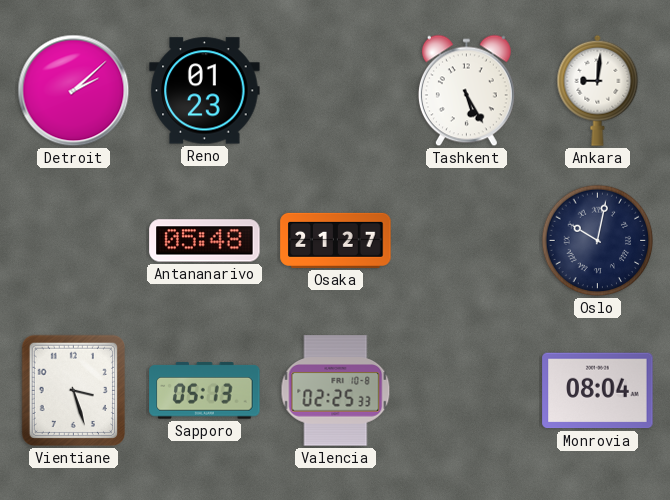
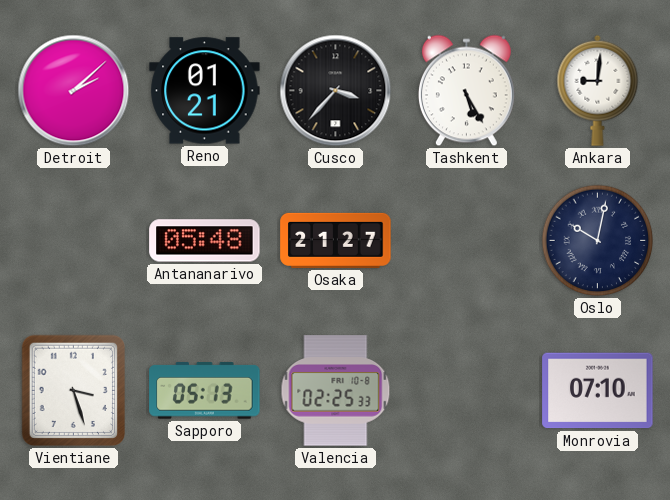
Reno: 01:23 -> 01:21
Cusco: none -> 3:37
Monrovia: 08:04 -> 07:10
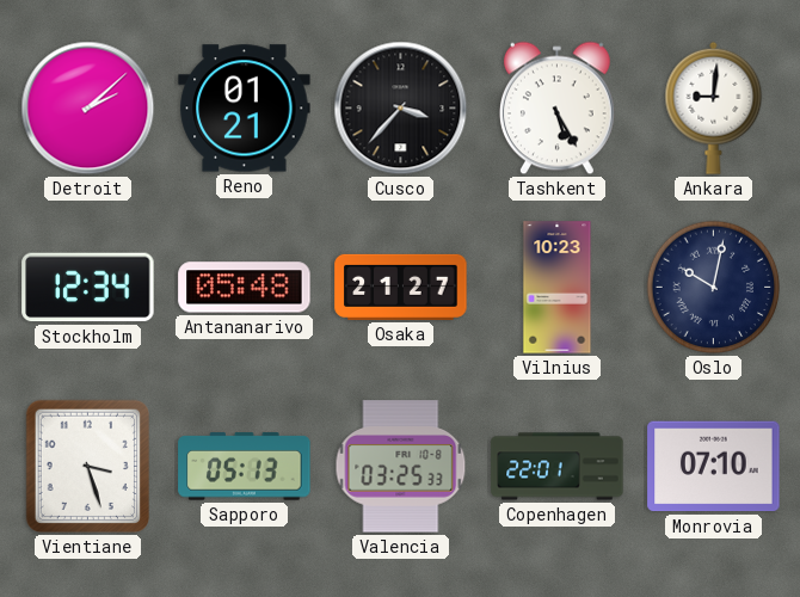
Stockholm: none -> 12:34
Vilnius: none -> 10:23
Valencia: 02:25 -> 03:25
Copenhagen: none -> 22:01
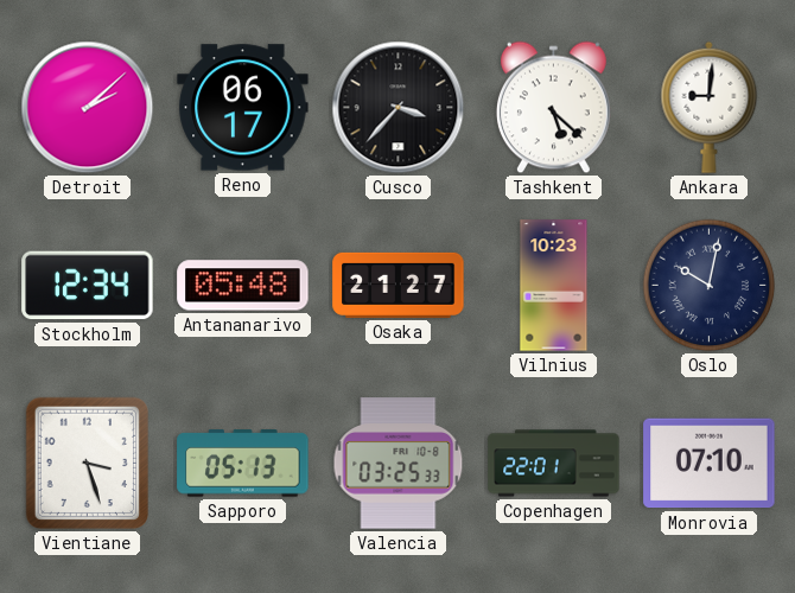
Reno: 01:21 -> 06:17
Tashkent: 5:25 -> 5:22
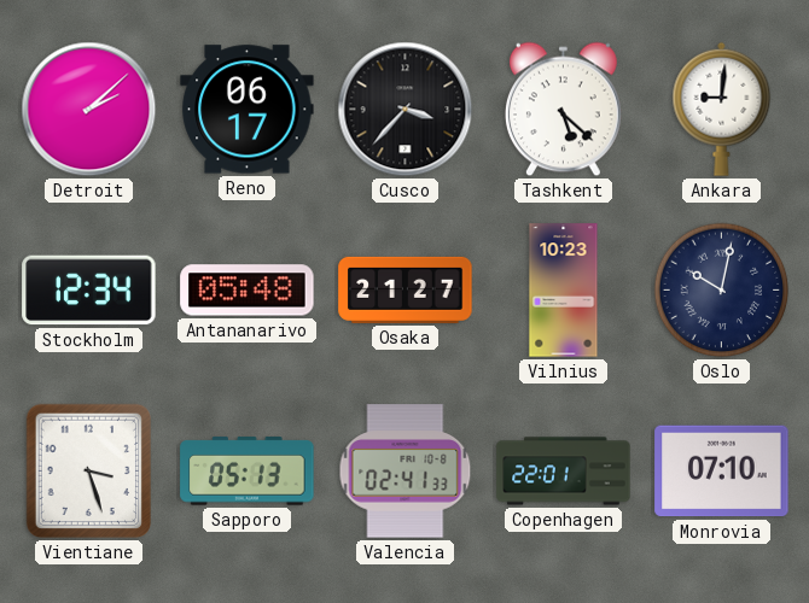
Valencia: 03:25 -> 02:41
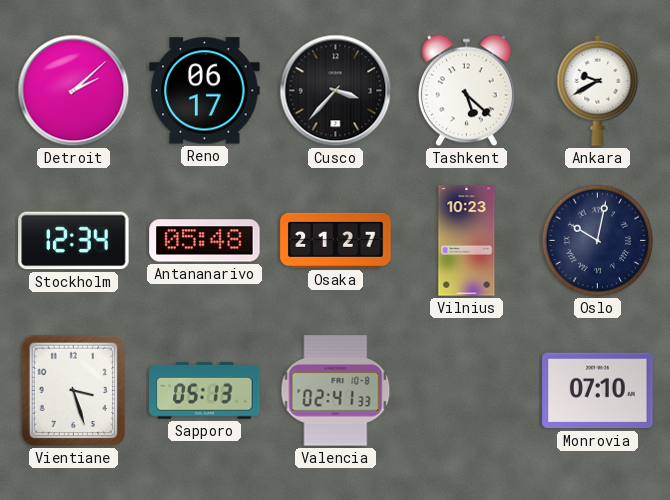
Ankara: 9:01 -> 9:40
Copenhagen: 22:01 -> none
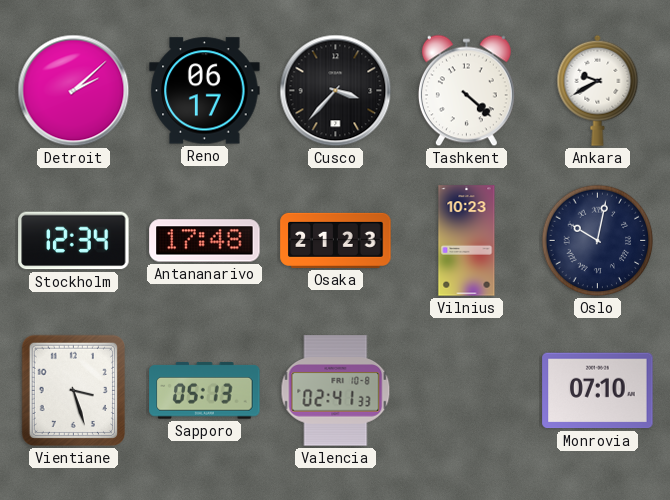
Tashkent: 5:22 -> 4:22
Antananarivo: 05:48 -> 17:48
Osaka: 21:27 -> 21:23
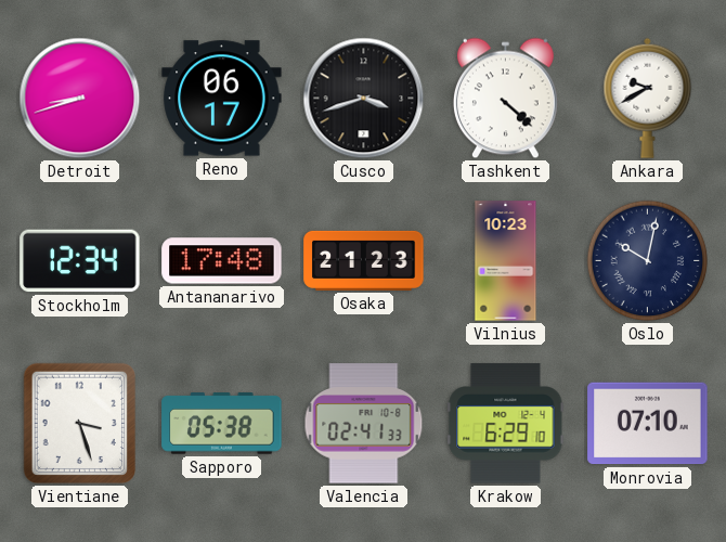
Detroit: 2:08 -> 8:42
Cusco: 3:37 -> 3:42
Sapporo: 05:13 -> 05:38
Krakow: none -> 6:29
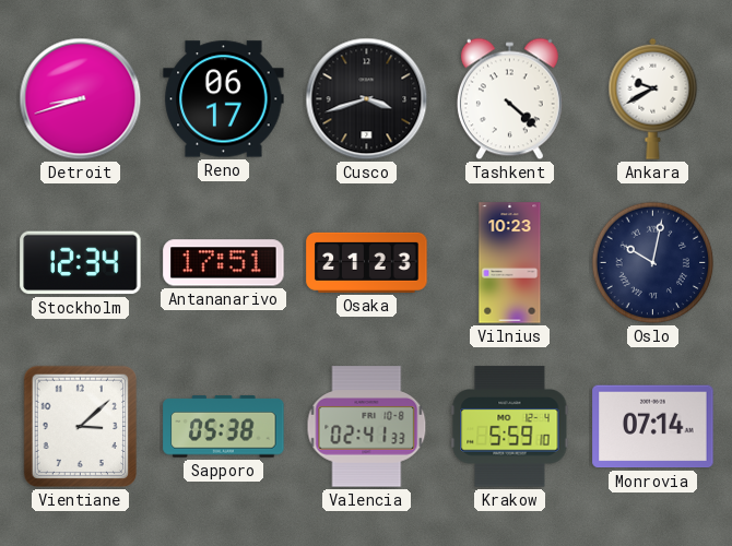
Antananarivo: 17:48 -> 17:51
Vientiane: 3:27 -> 3:08
Krakow: 6:29 -> 5:59
Monrovia: 07:10 -> 07:14
